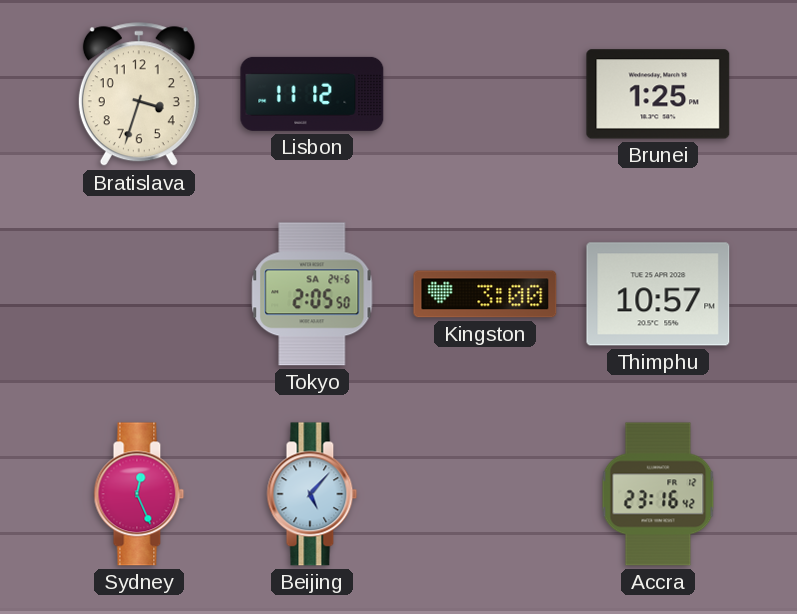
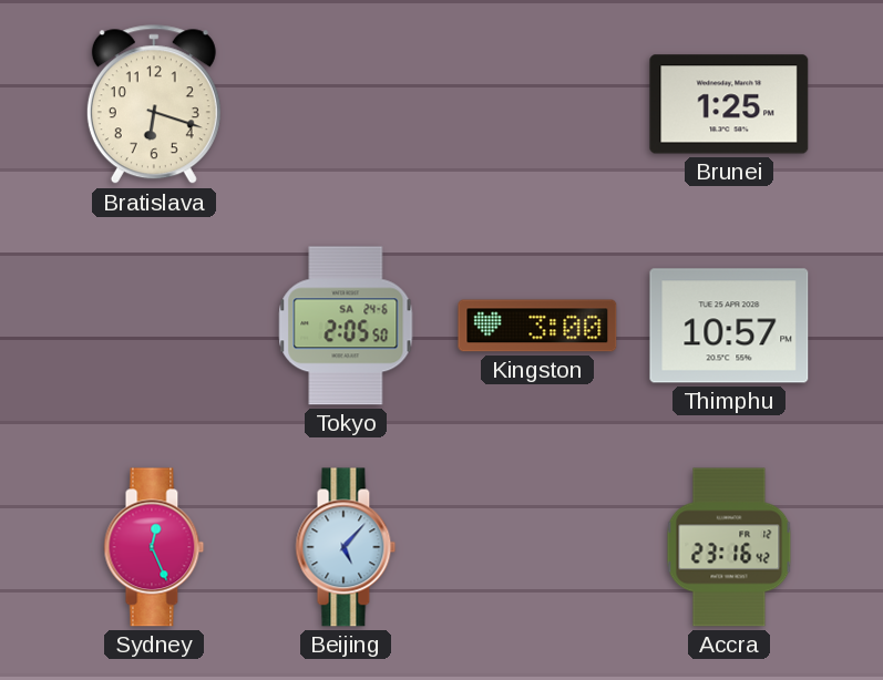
Bratislava: 3:33 -> 6:18
Lisbon: 11:12 -> none
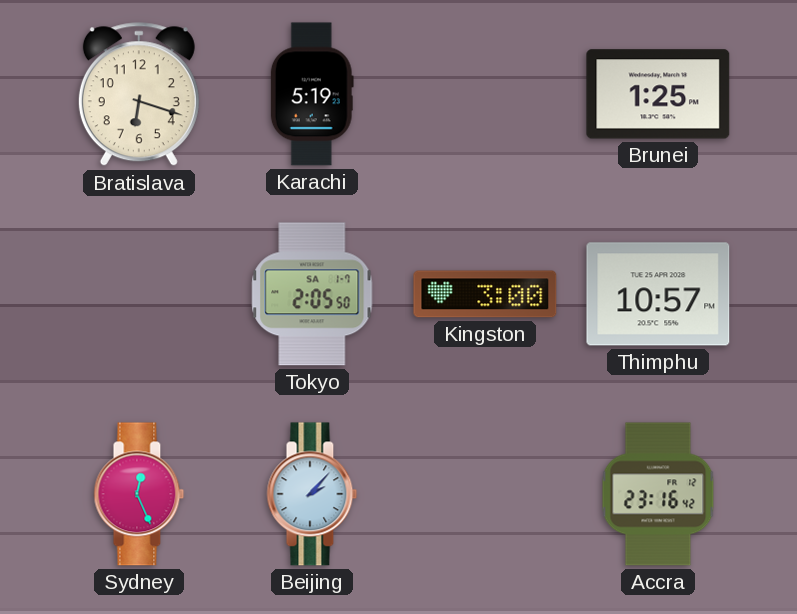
Karachi: none -> 5:19
Tokyo date: SA 24-6 -> SA 1-7
Beijing: 5:07 -> 2:07
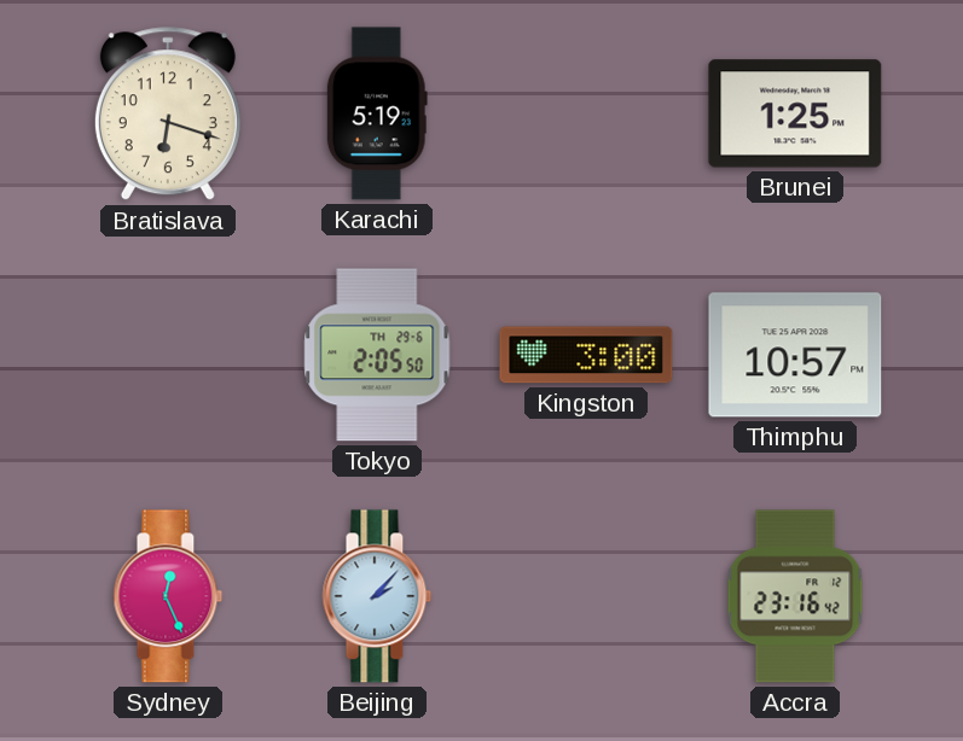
Tokyo date: SA 1-7 -> TH 29-6
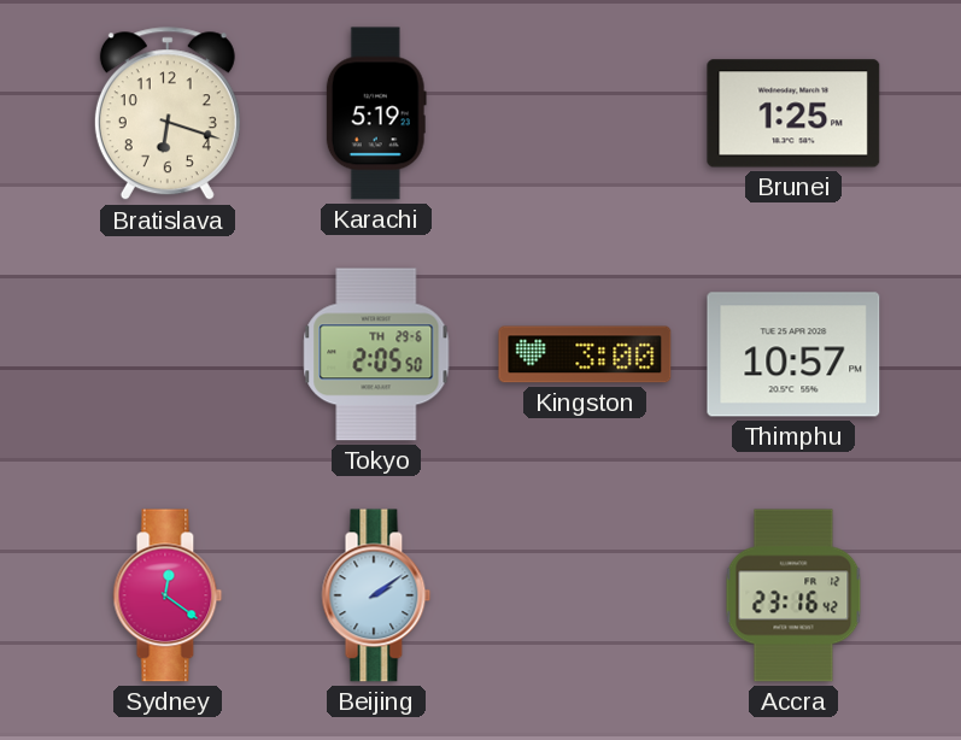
Sydney: 12:26 -> 12:21
Beijing: 2:07 -> 2:09
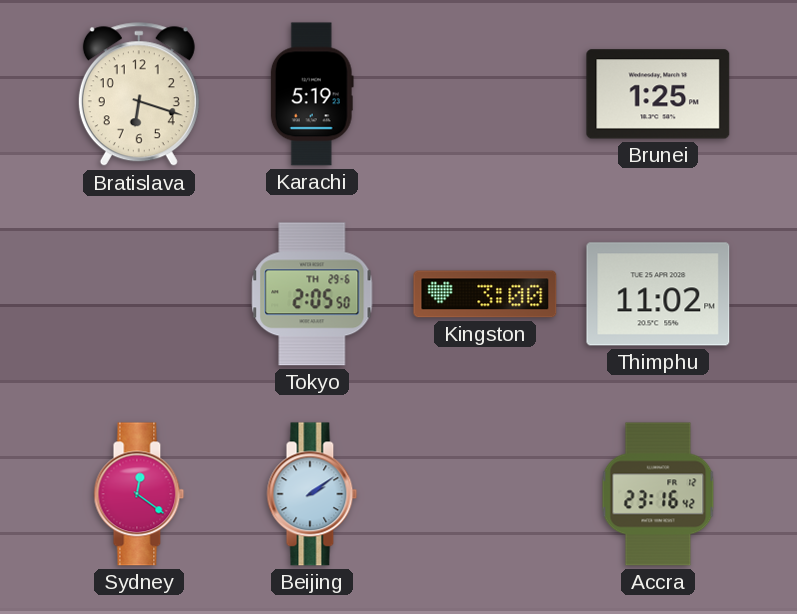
Thimphu: 10:57 -> 11:02
